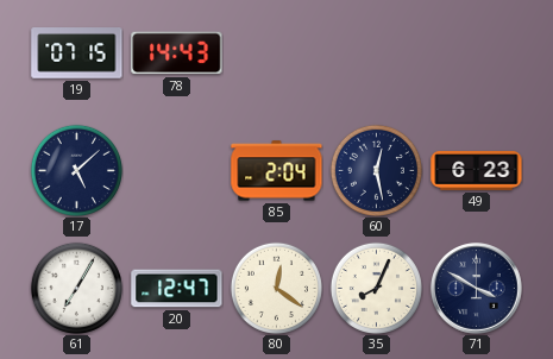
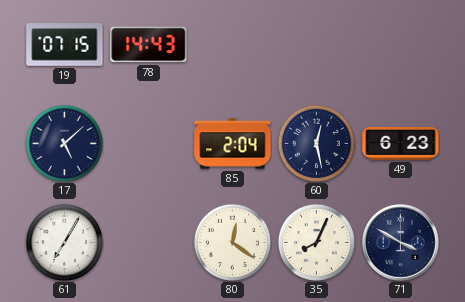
20: 12:47 -> none
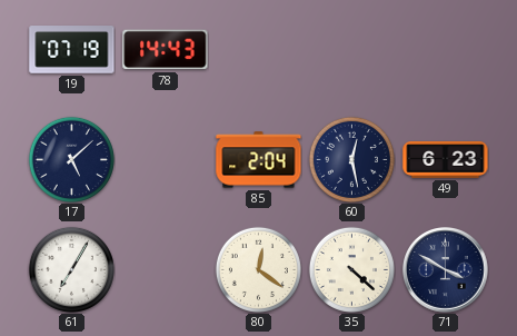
19: 07:15 -> 07:19
35: 8:04 -> 4:22
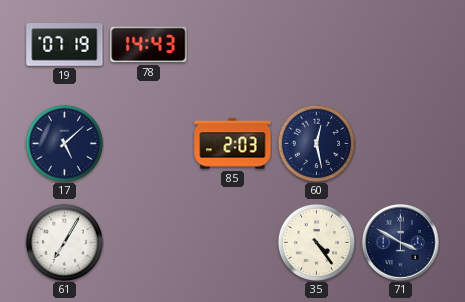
85: 2:04 -> 2:03
49: 6:23 -> none
80: 12:21 -> none
35: 4:22 -> 4:24
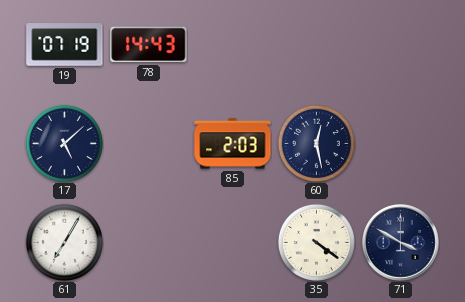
35: 4:24 -> 4:21
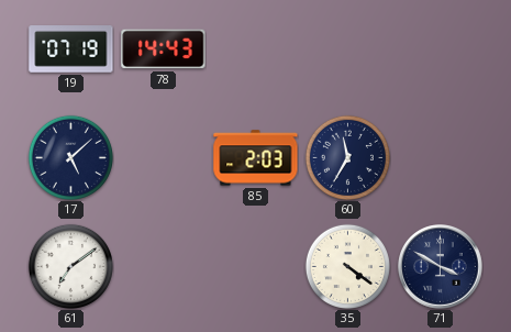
60: 12:28 -> 11:35
61: 7:05 -> 7:09
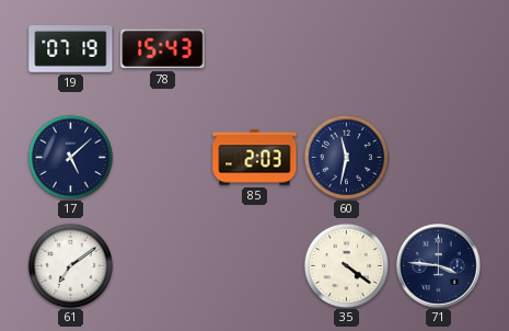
78: 14:43 -> 15:43
60: 11:35 -> 11:32
71: 3:50 -> 3:46
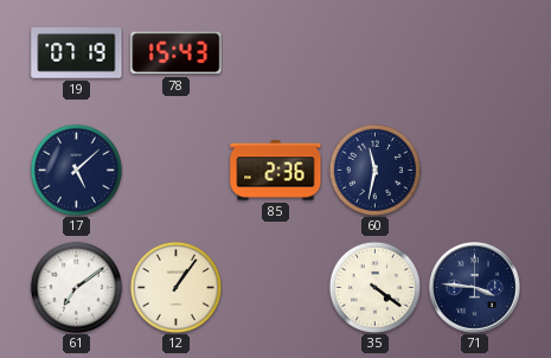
85: 2:03 -> 2:36
12: none -> 1:06
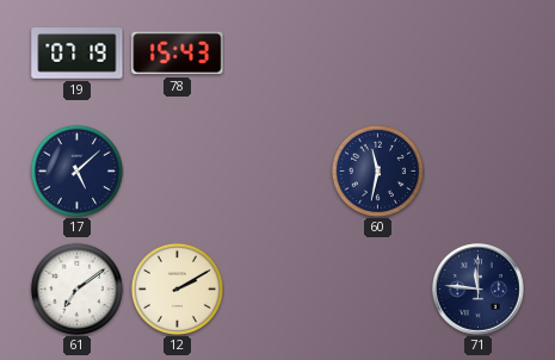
85: 2:36 -> none
12: 1:06 -> 2:10
35: 4:21 -> none
71: 3:46 -> 11:46
